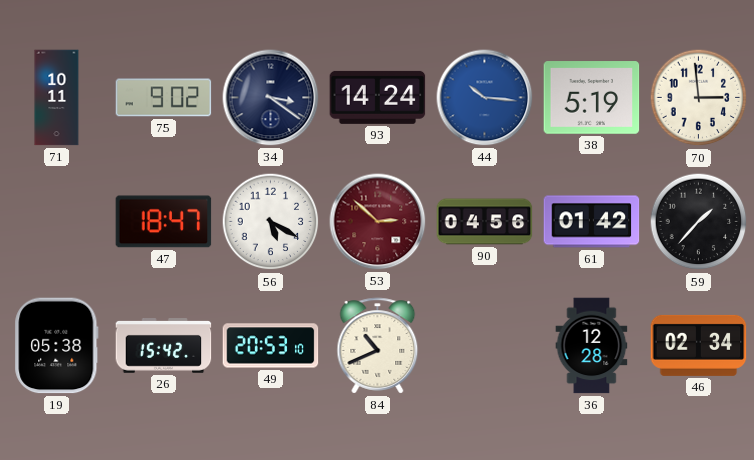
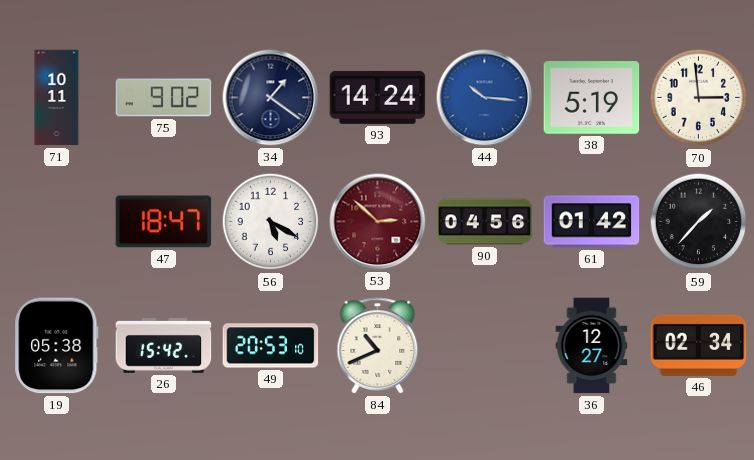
34: 3:21 -> 1:21
36: 12:28 -> 12:27
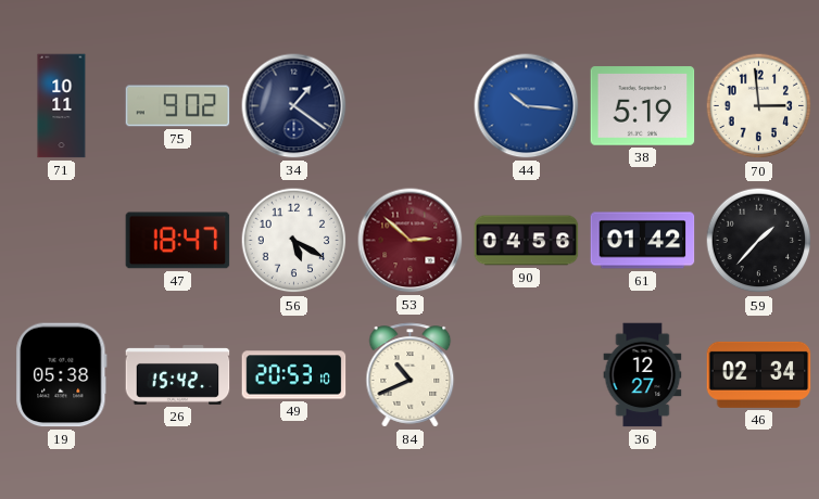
93: 14:24 -> none
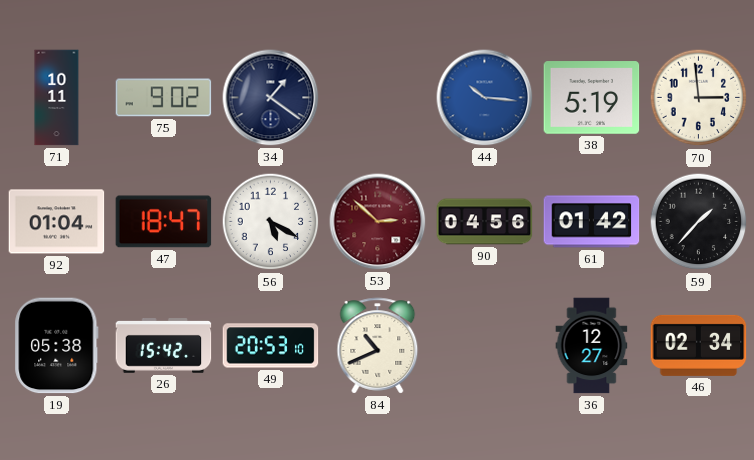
92: none -> 01:04
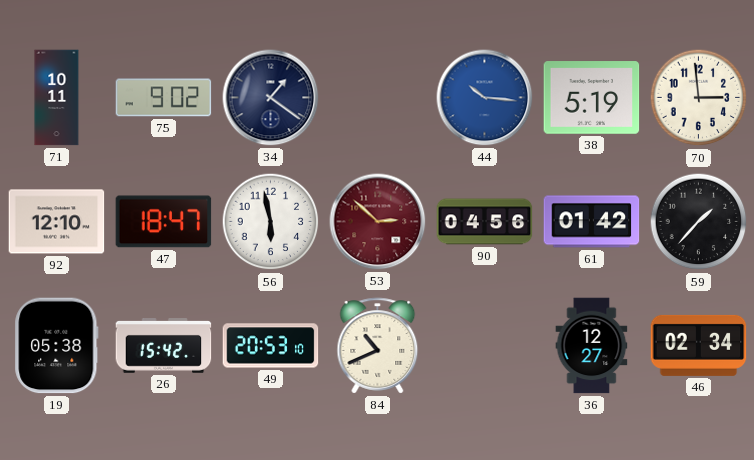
92: 01:04 -> 12:10
56: 5:20 -> 5:58
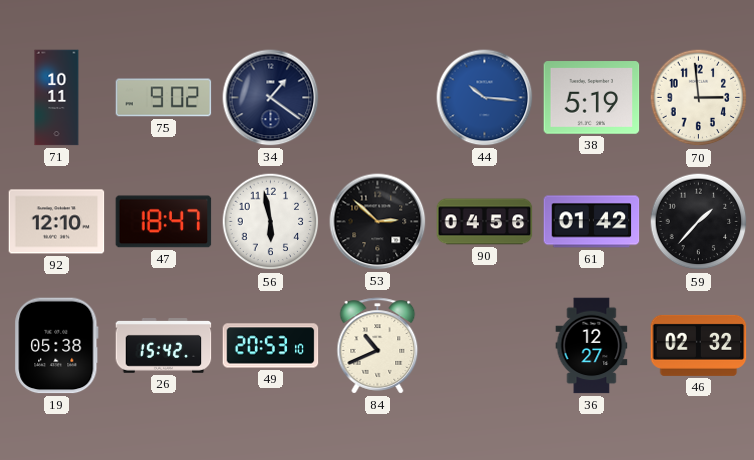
53 dial: burgundy -> black
46: 02:34 -> 02:32
